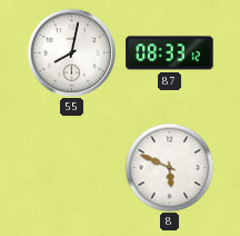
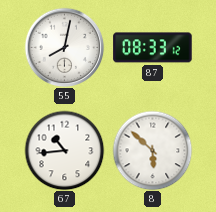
67: none -> 10:44
8: 5:49 -> 5:52
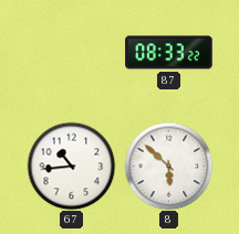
55: 8:02 -> none
87: 08:33:12 -> 08:33:22
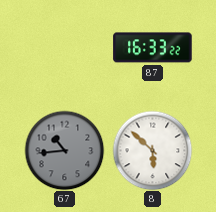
87: 08:33 -> 16:33
67 dial: white -> grey
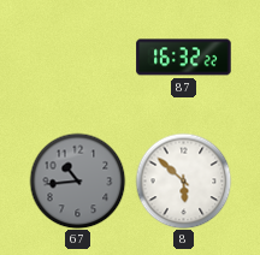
87: 16:33 -> 16:32
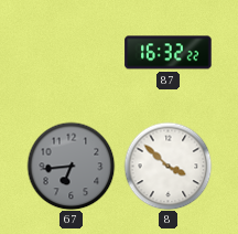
67: 10:44 -> 6:44
8: 5:52 -> 3:52
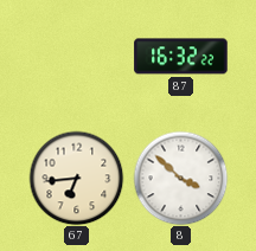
67 dial: grey -> cream
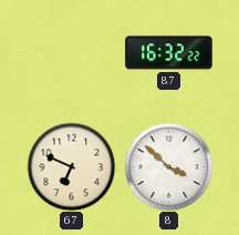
67: 6:44 -> 6:49
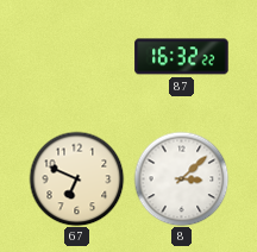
8: 3:52 -> 3:08
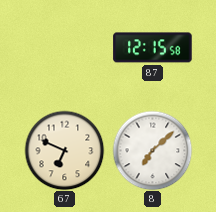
87: 16:32 -> 12:15
8: 3:08 -> 7:08
